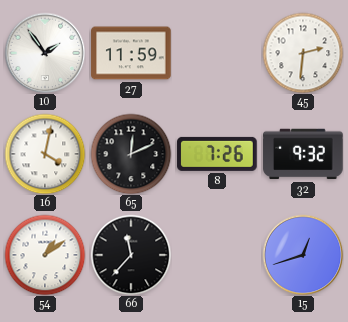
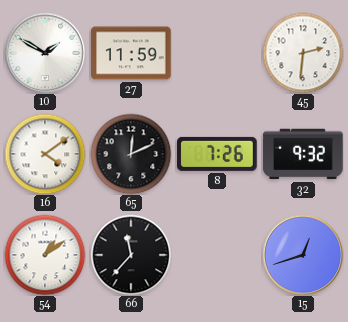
10: 1:54 -> 1:50
16: 4:02 -> 4:09
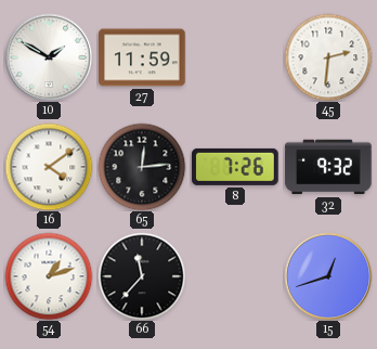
65: 12:11 -> 12:14
54: 1:09 -> 1:12
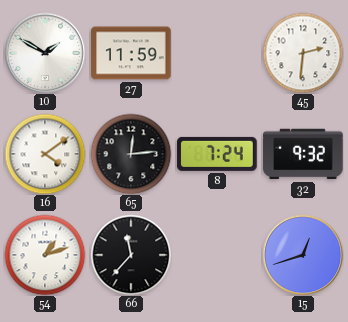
8: 7:26 -> 7:24
